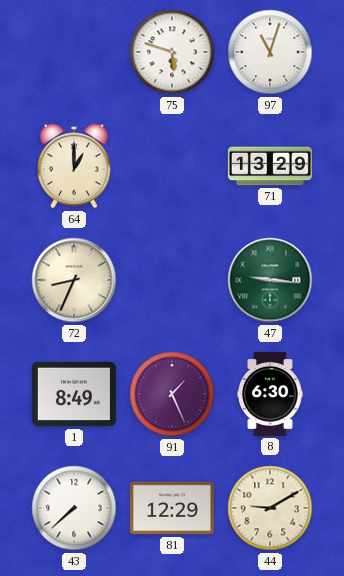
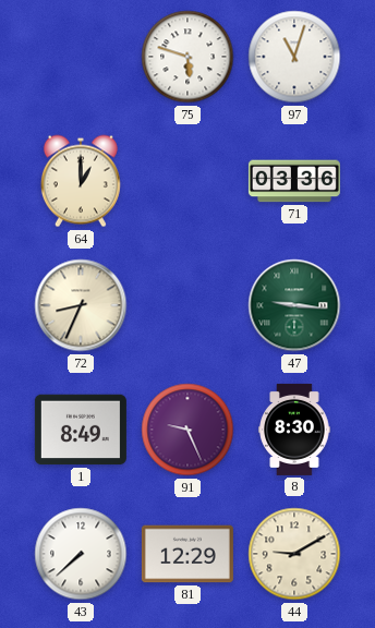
71: 13:29 -> 03:36
91: 1:26 -> 9:26
8: 6:30 -> 8:30
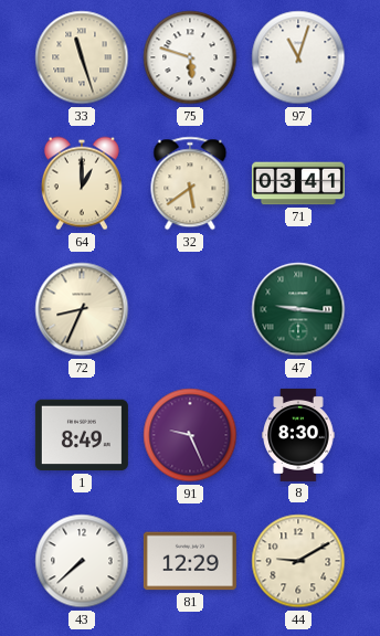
33: none -> 11:27
32: none -> 5:39
71: 03:36 -> 03:41
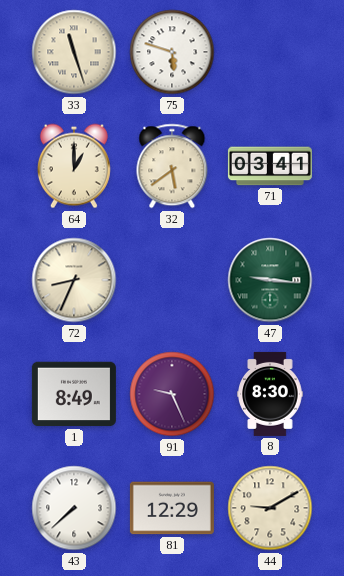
97: 11:03 -> none
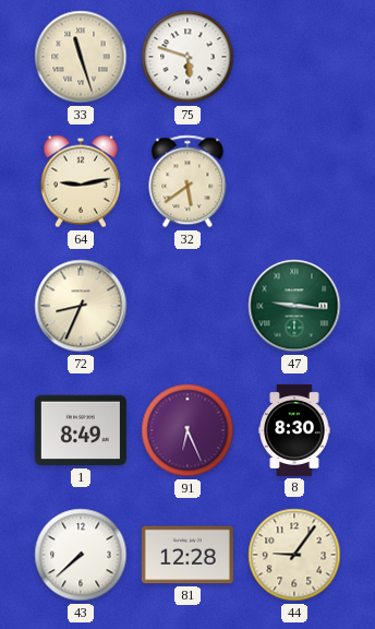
64: 1:00 -> 9:13
71: 03:41 -> none
91: 9:26 -> 6:26
81: 12:29 -> 12:28
44: 9:10 -> 9:06
